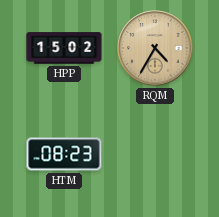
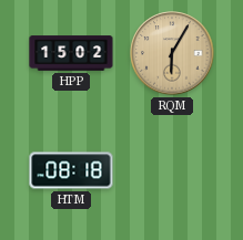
RQM: 4:35 -> 6:05
HTM: 08:23 -> 08:18
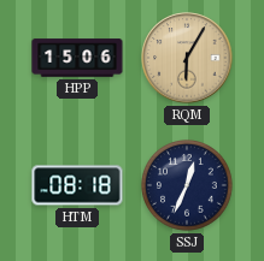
HPP: 15:02 -> 15:06
SSJ: none -> 12:34
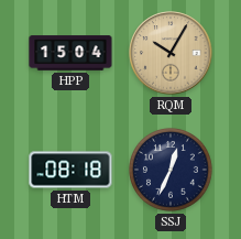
HPP: 15:06 -> 15:04
RQM: 6:05 -> 10:05
